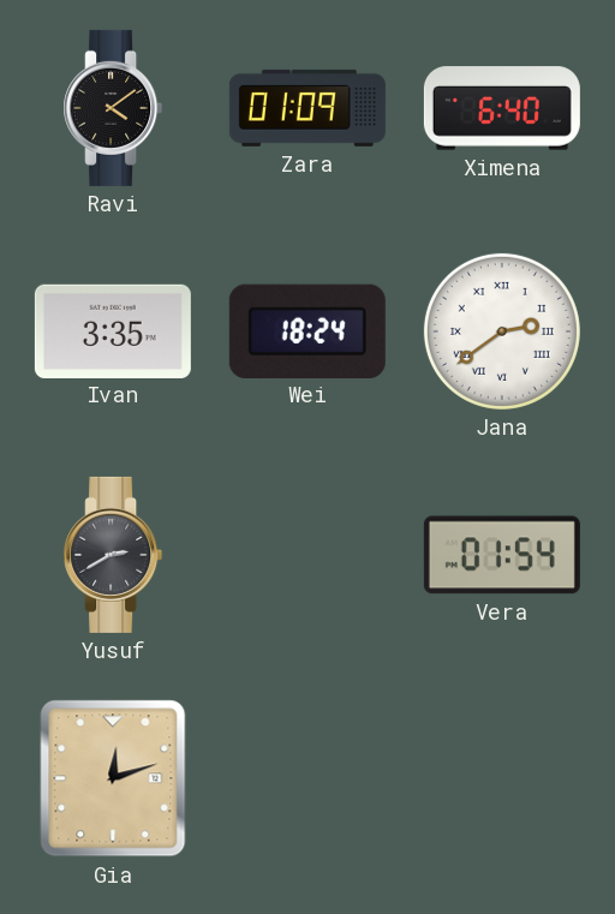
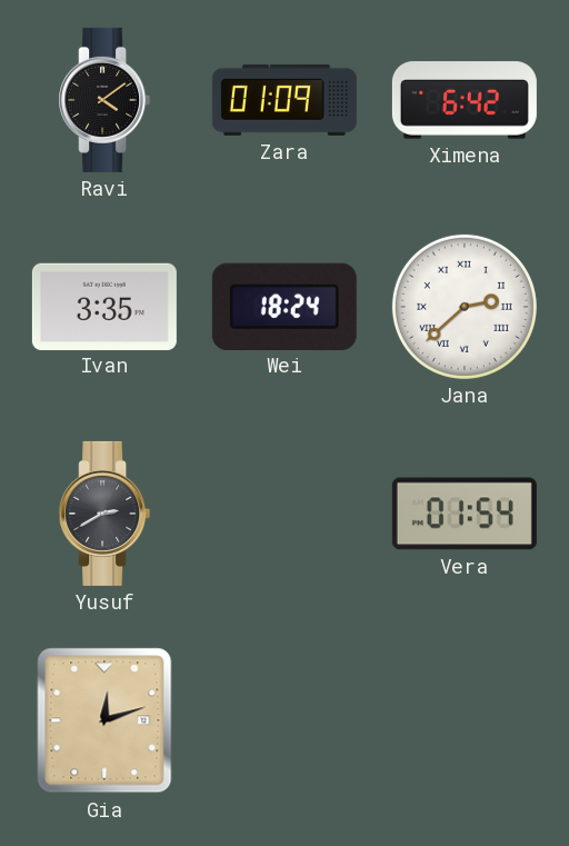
Ximena: 6:40 -> 6:42
Jana: 2:39 -> 2:38
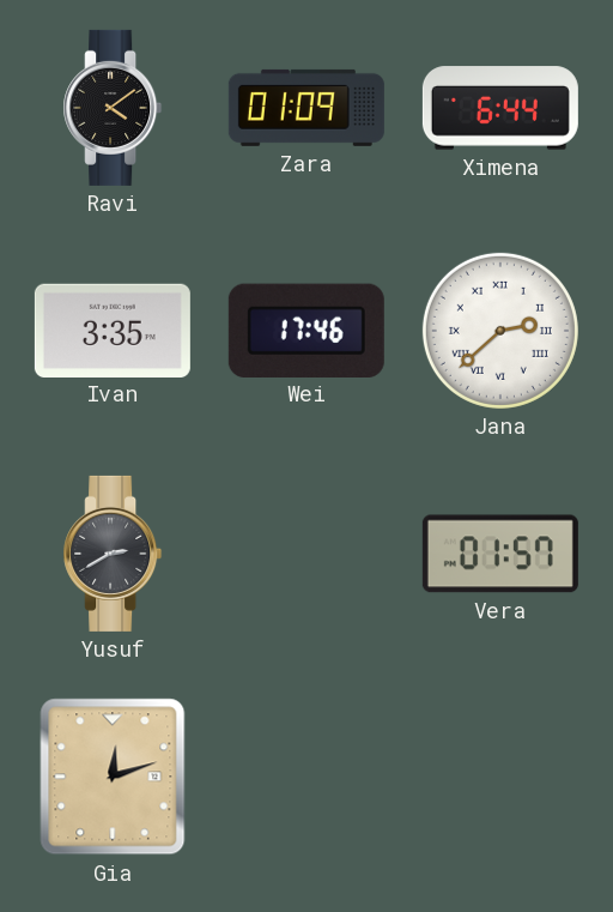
Ximena: 6:42 -> 6:44
Wei: 18:24 -> 17:46
Vera: 01:54 -> 01:57
